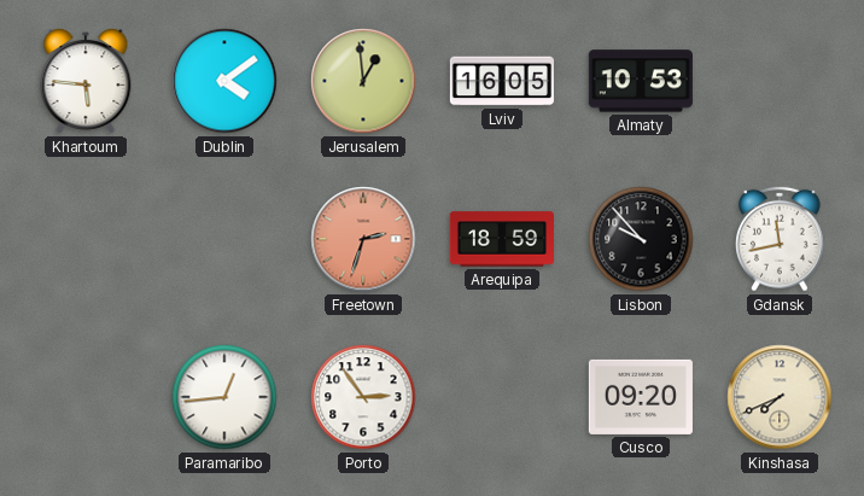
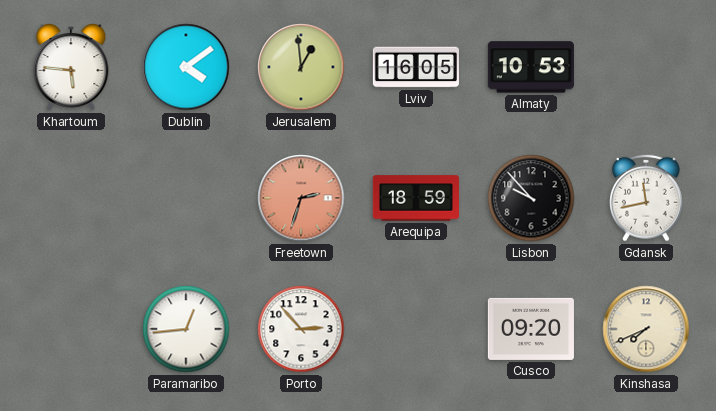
Porto: 2:54 -> 2:53
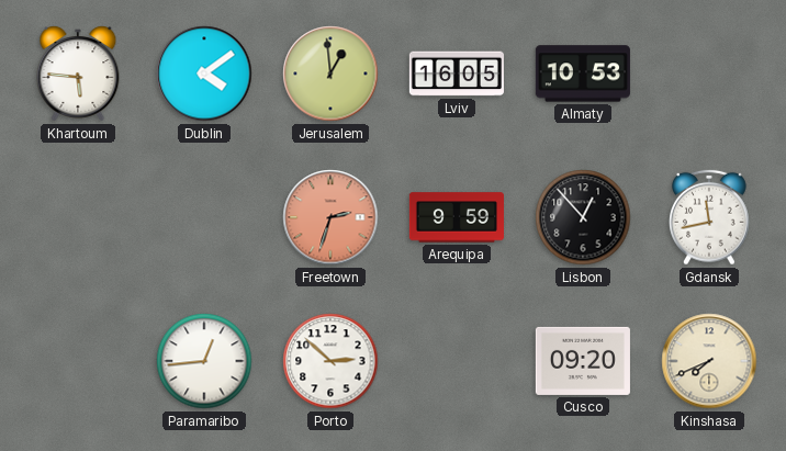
Arequipa: 18:59 -> 9:59
Lisbon: 9:53 -> 12:53
Porto: 2:53 -> 2:52
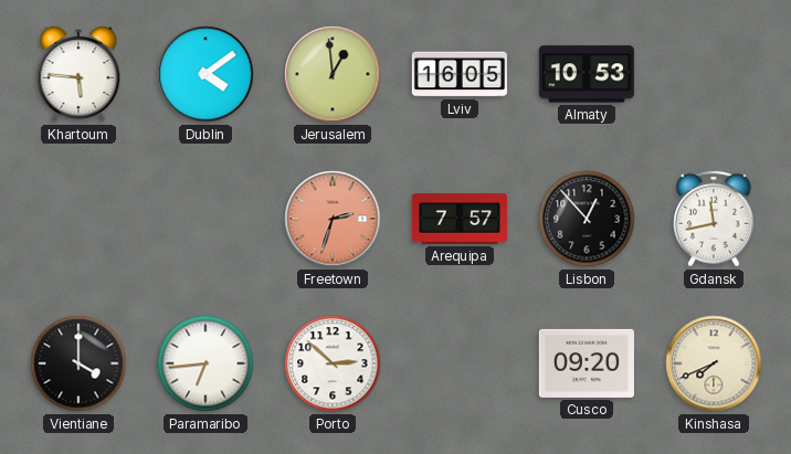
Arequipa: 9:59 -> 7:57
Vientiane: none -> 4:00
Paramaribo: 12:44 -> 6:44
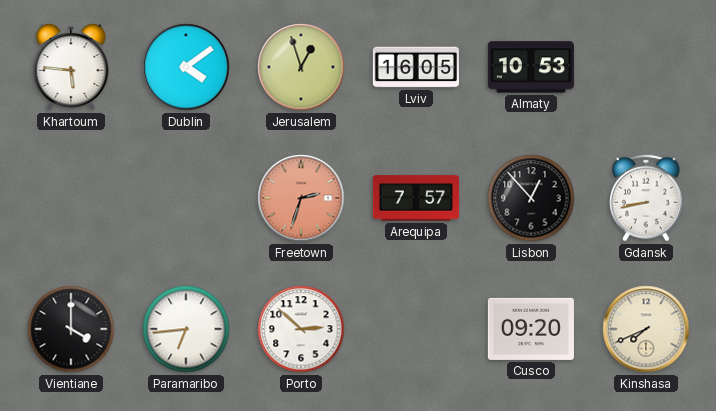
Jerusalem: 12:59 -> 12:57
Gdansk: 11:43 -> 8:43
